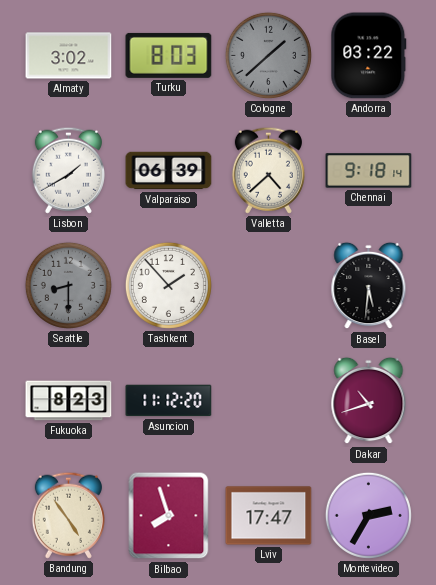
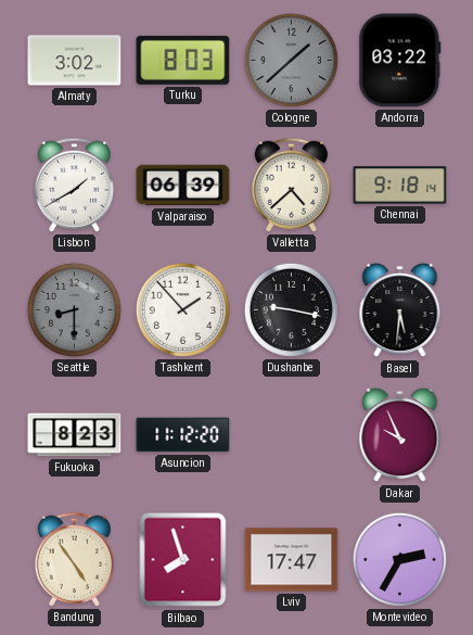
Dushanbe: none -> 9:17
Dakar: 10:42 -> 9:56
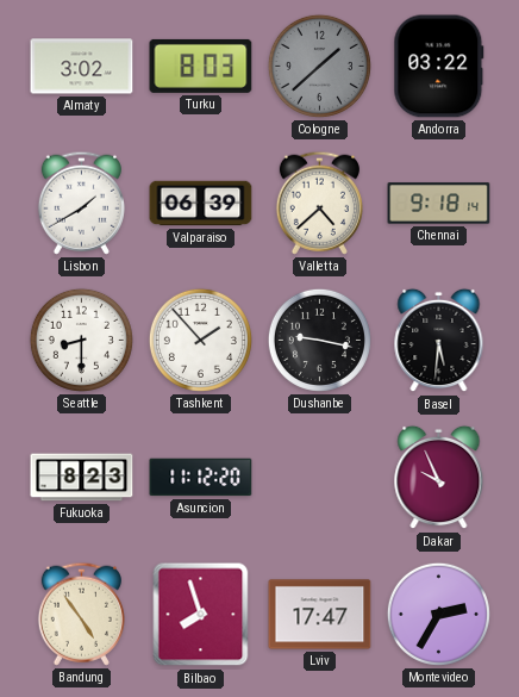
Seattle dial: grey -> white
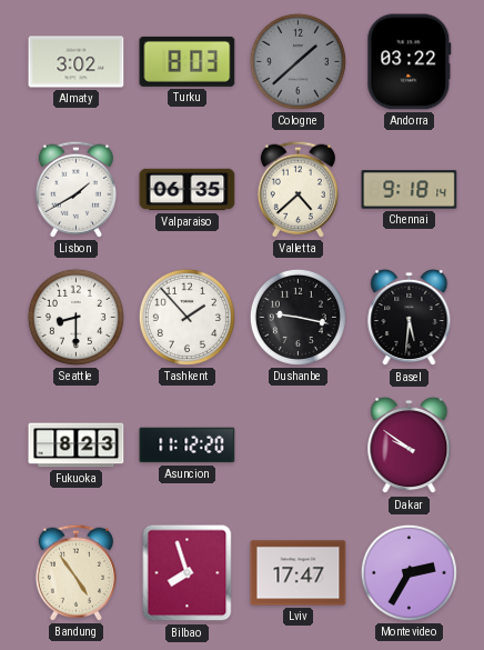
Valparaiso: 06:39 -> 06:35
Dakar: 9:56 -> 9:51
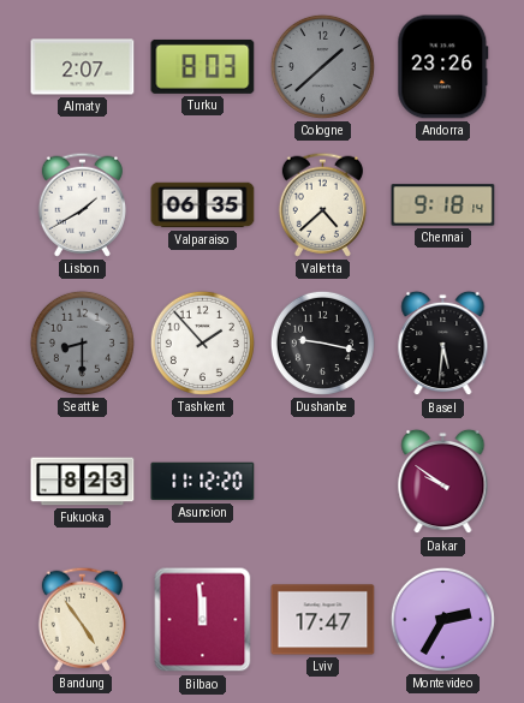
Almaty: 3:02 -> 2:07
Andorra: 03:22 -> 23:26
Seattle dial: white -> grey
Bilbao: 7:57 -> 11:59
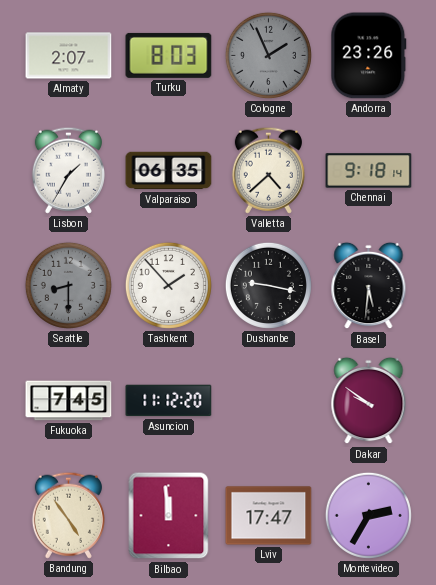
Cologne: 1:38 -> 1:56
Lisbon: 1:40 -> 1:35
Fukuoka: 8:23 -> 7:45
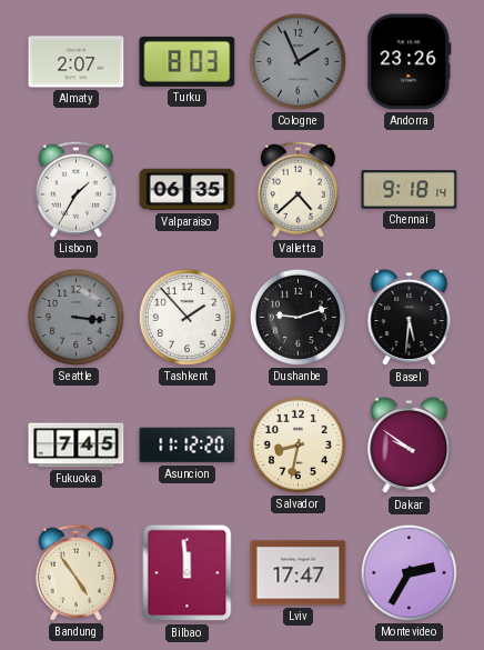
Seattle: 8:30 -> 3:16
Dushanbe: 9:17 -> 9:12
Salvador: none -> 8:32
